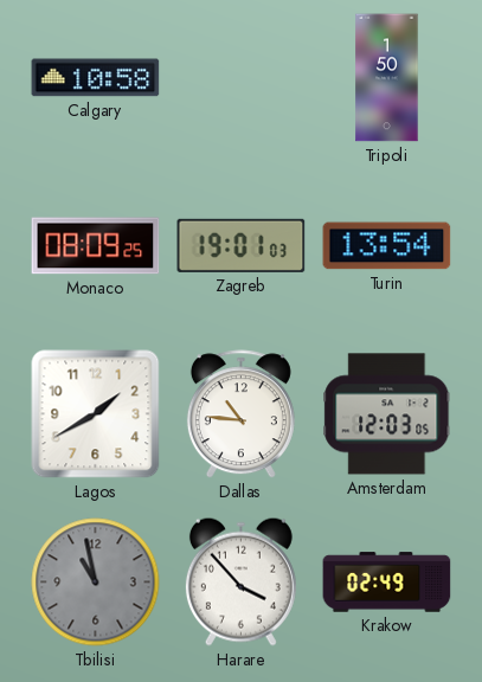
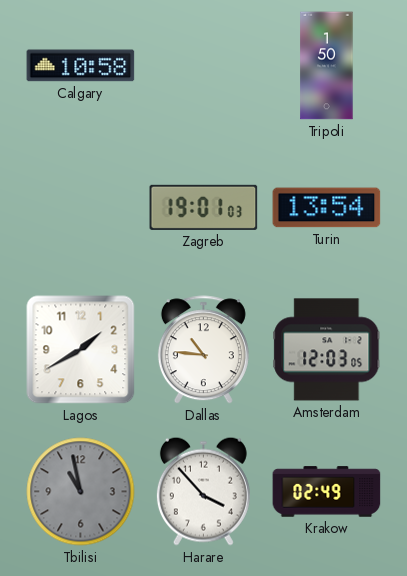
Monaco: 08:09 -> none
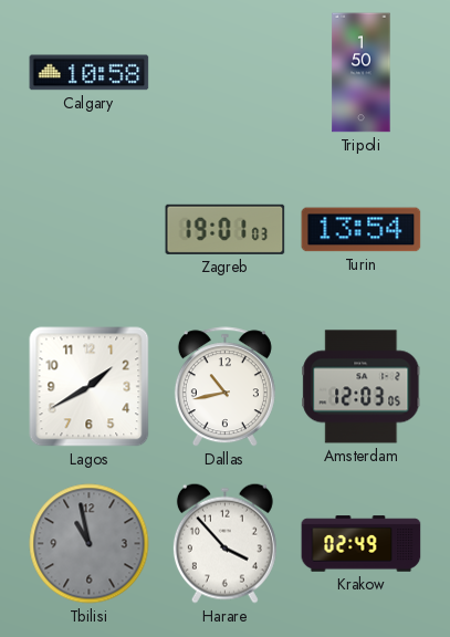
Dallas: 10:46 -> 10:43
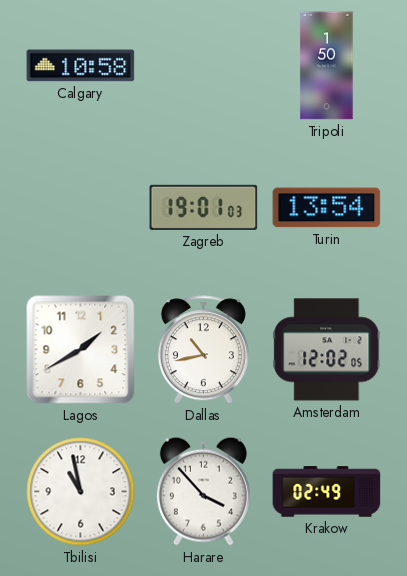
Amsterdam: 12:03 -> 12:02
Tbilisi dial: grey -> white
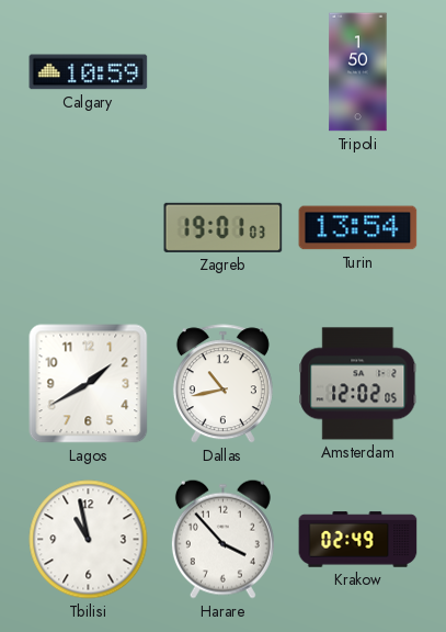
Calgary: 10:58 -> 10:59
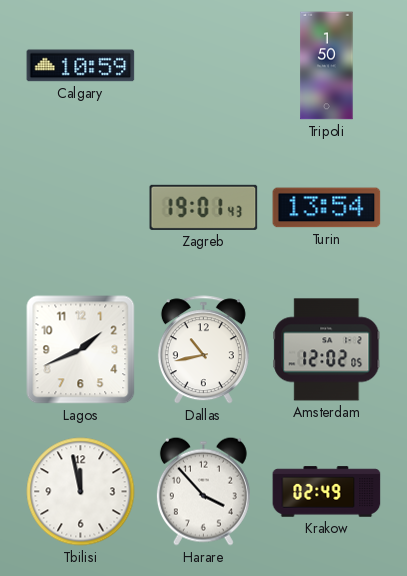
Zagreb: 19:01:03 -> 19:01:43
Lagos: 1:40 -> 1:41
Tbilisi: 10:58 -> 11:58
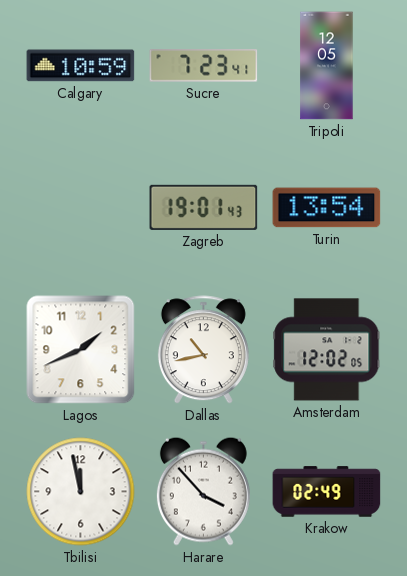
Sucre: none -> 7:23
Tripoli: 1:50 -> 12:05
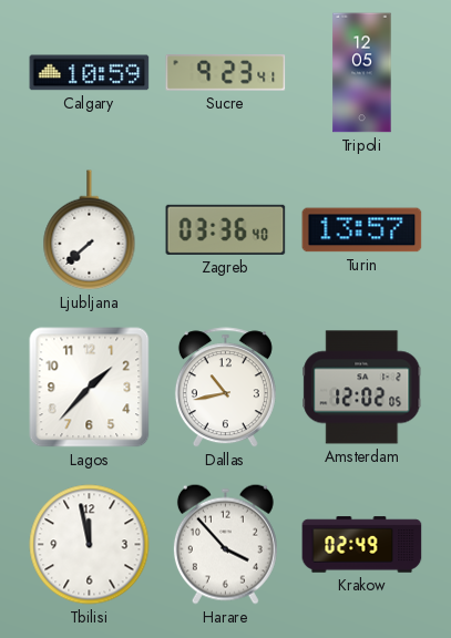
Sucre: 7:23 -> 9:23
Ljubljana: none -> 7:38
Zagreb: 19:01 -> 03:36
Turin: 13:54 -> 13:57
Lagos: 1:41 -> 1:37
